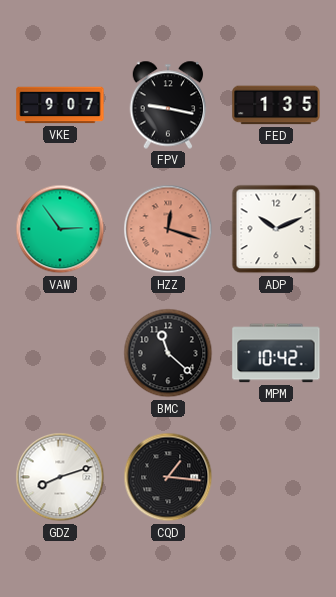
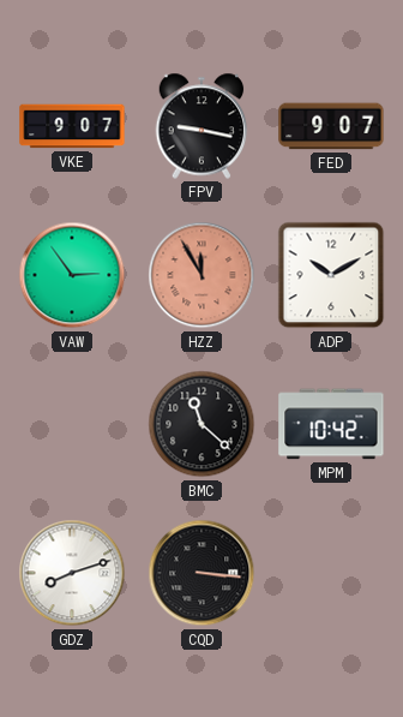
FED: 1:35 -> 9:07
HZZ: 12:18 -> 11:55
ADP: 10:11 -> 10:10
CQD: 1:16 -> 3:16
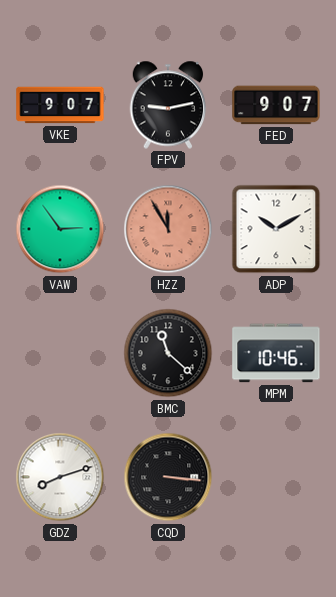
FPV: 9:17 -> 9:13
MPM: 10:42 -> 10:46
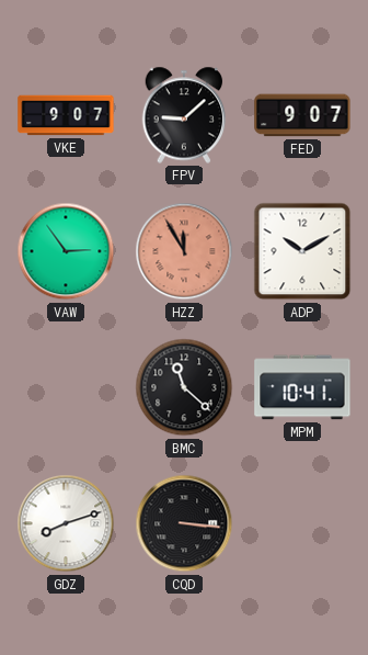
FPV: 9:13 -> 9:08
MPM: 10:46 -> 10:41
